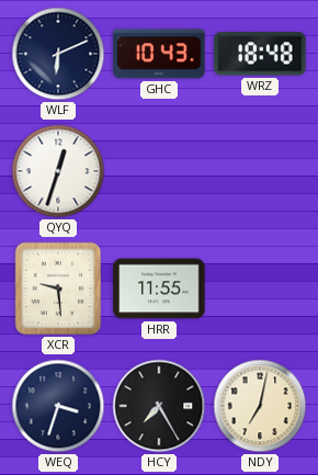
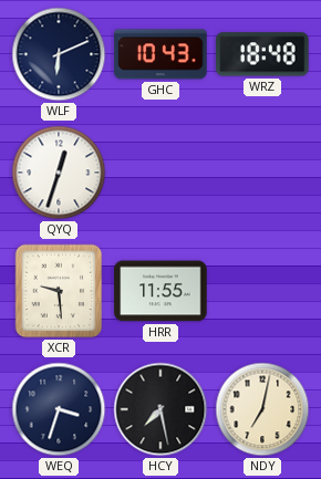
HCY: 7:25 -> 7:28
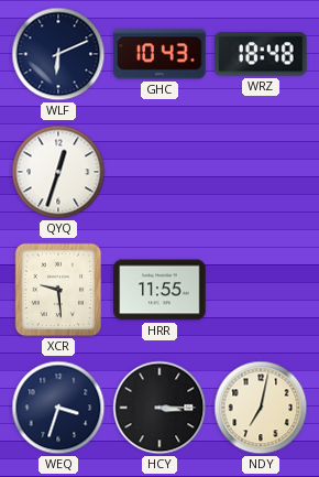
HCY: 7:28 -> 3:15
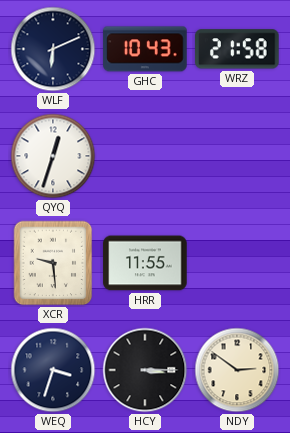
WRZ: 18:48 -> 21:58
NDY: 7:02 -> 2:51
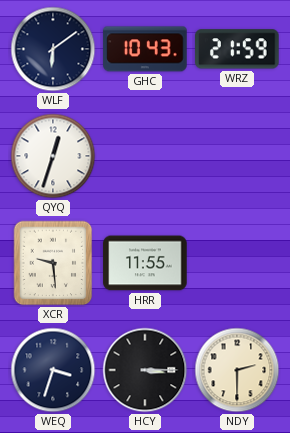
WLF: 6:11 -> 6:09
WRZ: 21:58 -> 21:59
NDY: 2:51 -> 2:30
